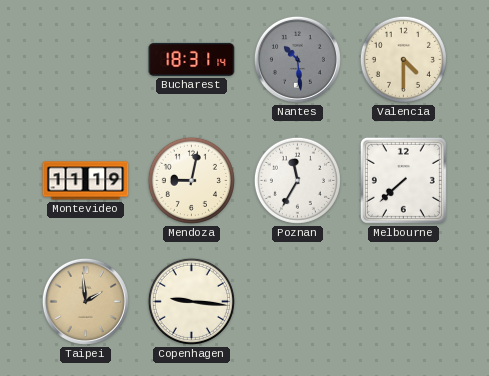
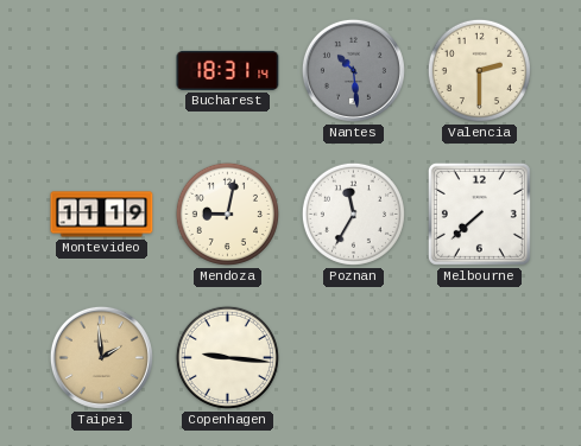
Valencia: 4:30 -> 2:30
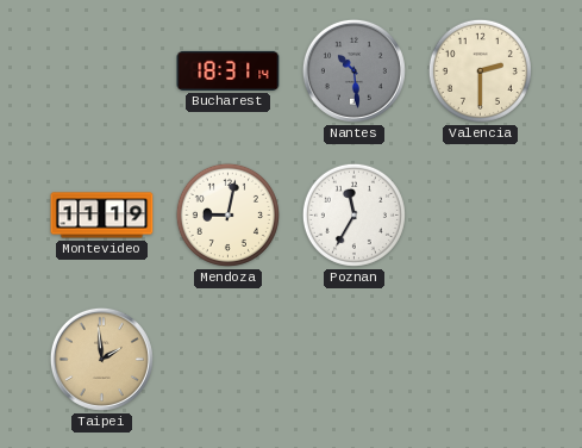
Melbourne: 7:38 -> none
Copenhagen: 9:16 -> none
